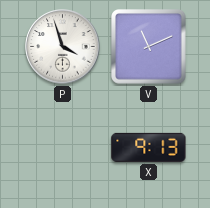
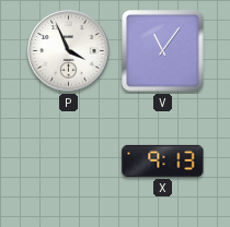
P: 3:57 -> 3:56
V: 11:11 -> 11:06
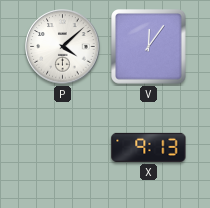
P: 3:56 -> 4:08
V: 11:06 -> 12:06
